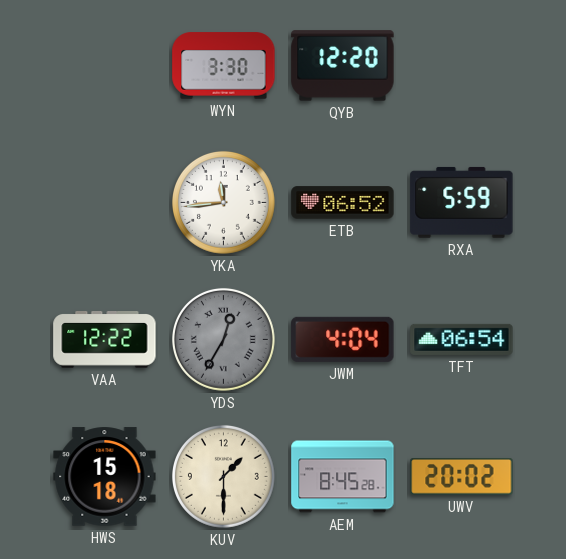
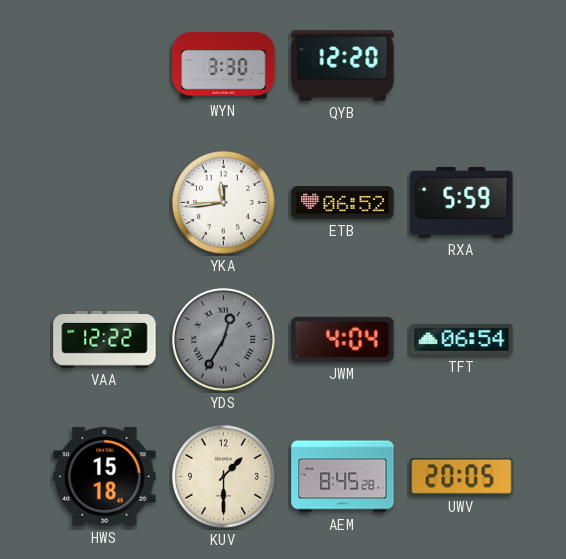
UWV: 20:02 -> 20:05
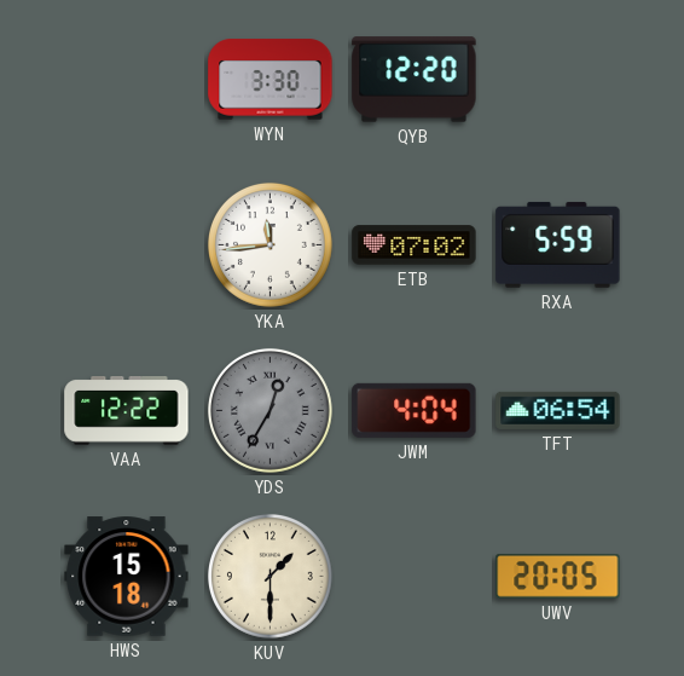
ETB: 06:52 -> 07:02
AEM: 8:45 -> none
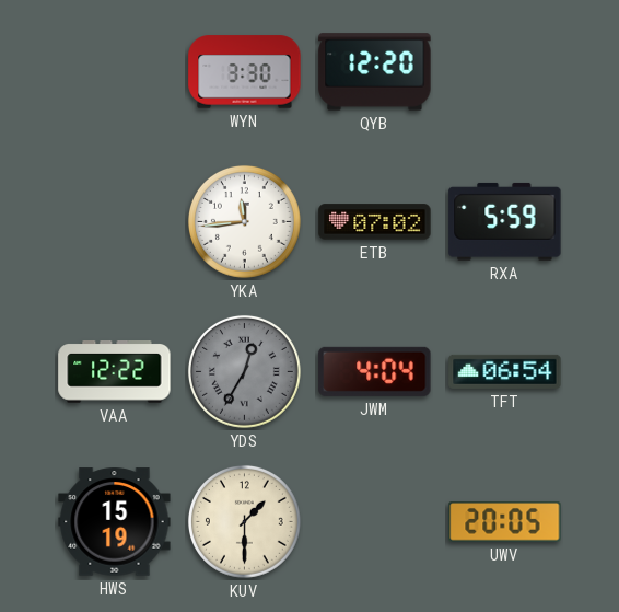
HWS: 15:18 -> 15:19
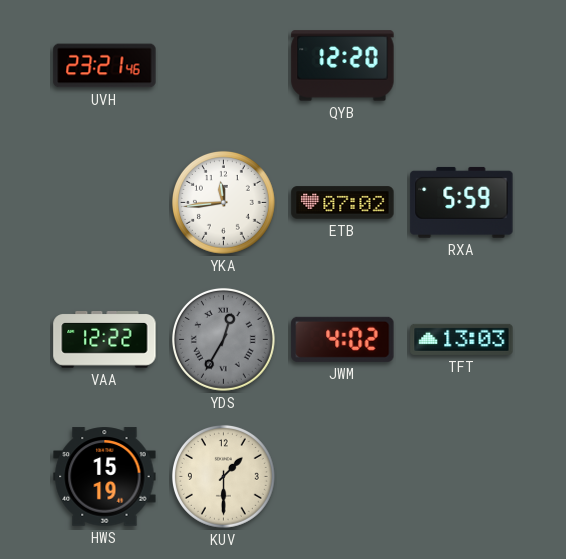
UVH: none -> 23:21
WYN: 3:30 -> none
JWM: 4:04 -> 4:02
TFT: 06:54 -> 13:03
UWV: 20:05 -> none
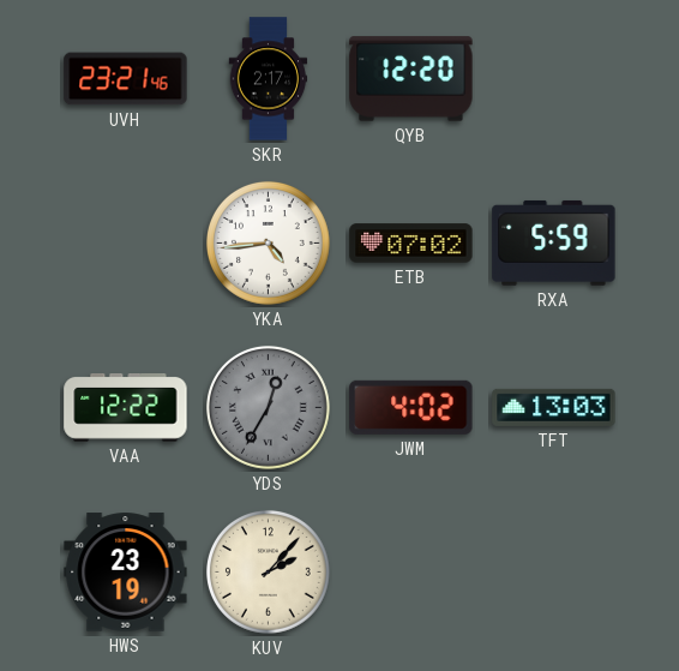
SKR: none -> 2:17
YKA: 11:44 -> 4:44
HWS: 15:19 -> 23:19
KUV: 1:30 -> 2:07
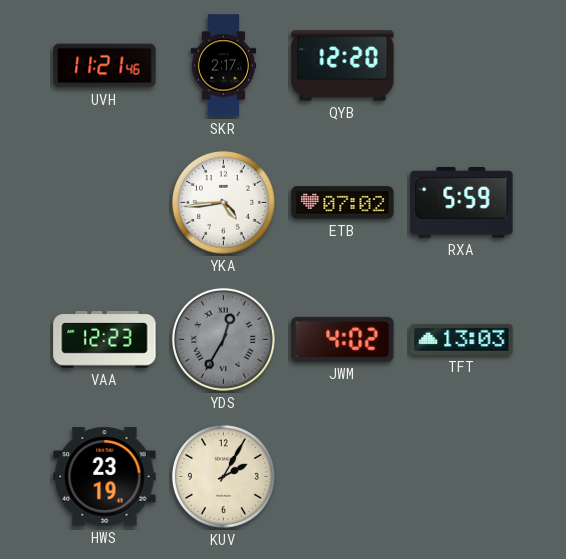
UVH: 23:21 -> 11:21
VAA: 12:22 -> 12:23
KUV: 2:07 -> 2:05
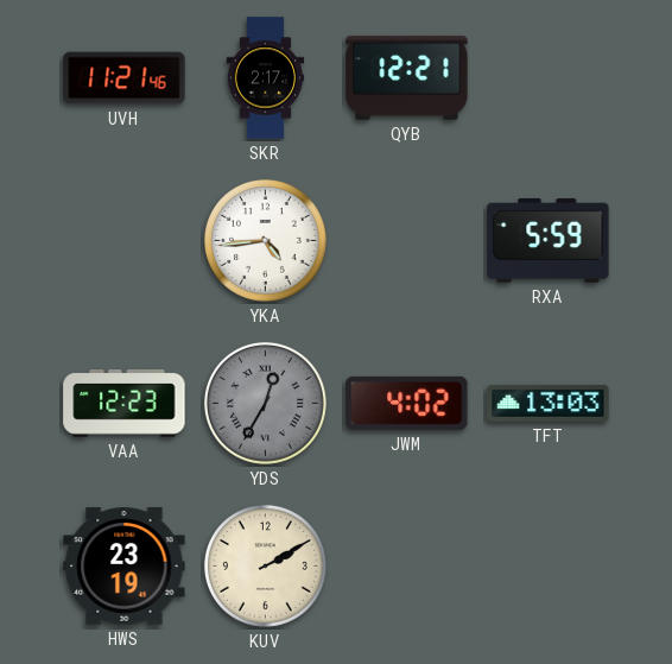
QYB: 12:20 -> 12:21
ETB: 07:02 -> none
KUV: 2:05 -> 2:10
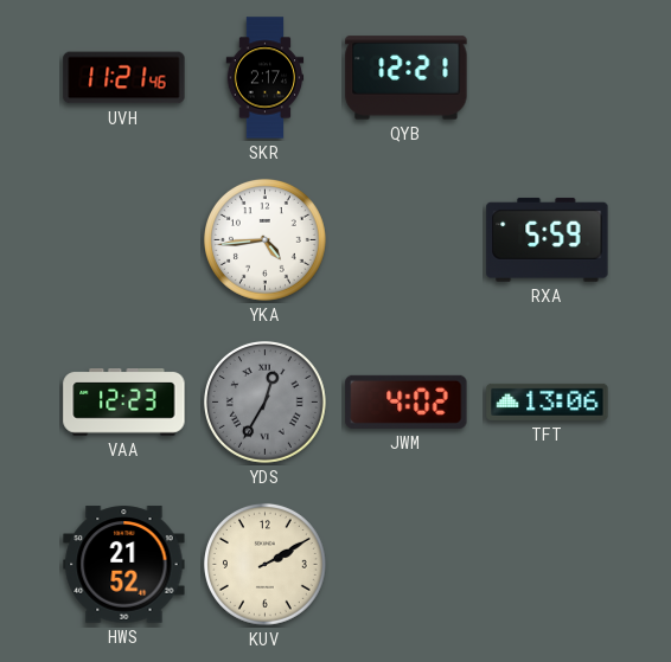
TFT: 13:03 -> 13:06
HWS: 23:19 -> 21:52
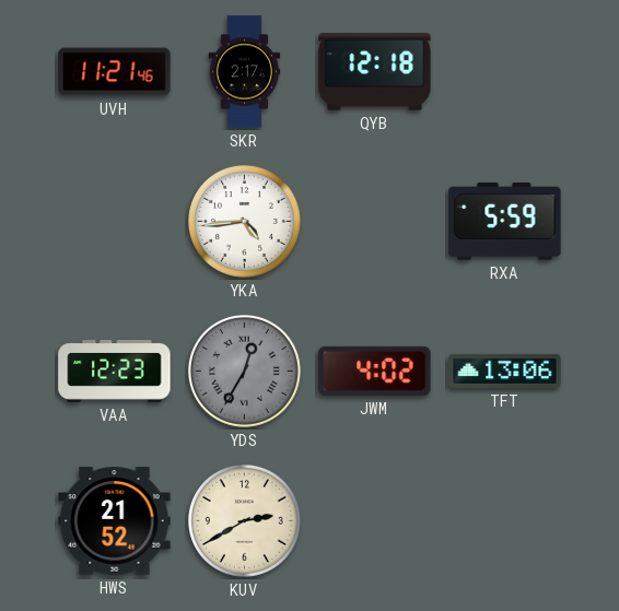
QYB: 12:21 -> 12:18
KUV: 2:10 -> 2:40
